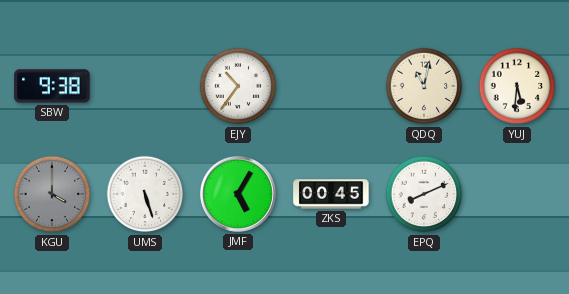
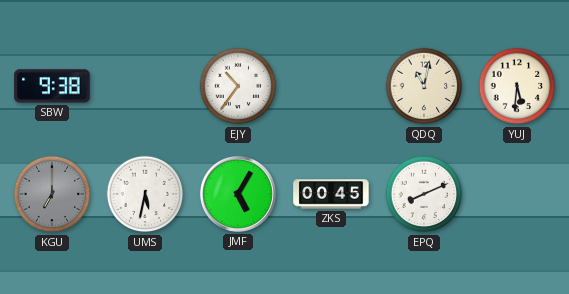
KGU: 4:00 -> 7:00
UMS: 5:27 -> 5:32
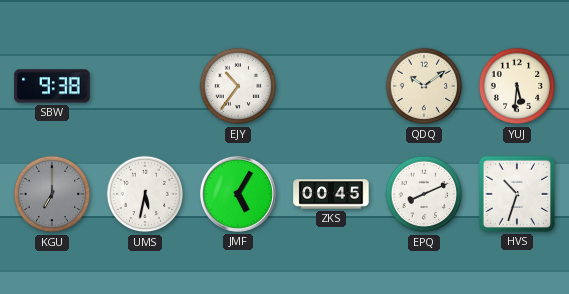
QDQ: 11:02 -> 10:09
HVS: none -> 10:33
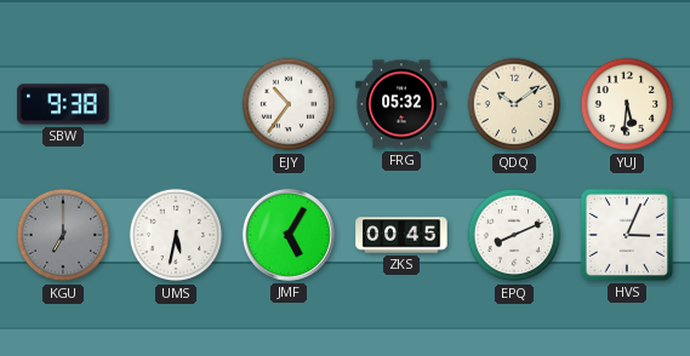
FRG: none -> 05:32
HVS: 10:33 -> 3:04
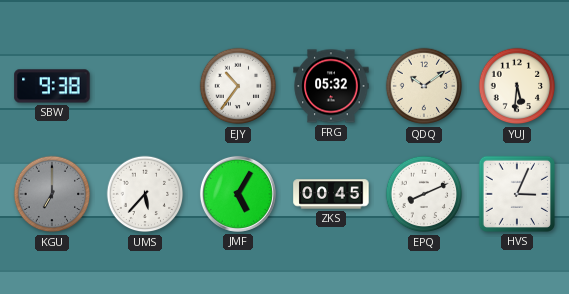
UMS: 5:32 -> 5:37
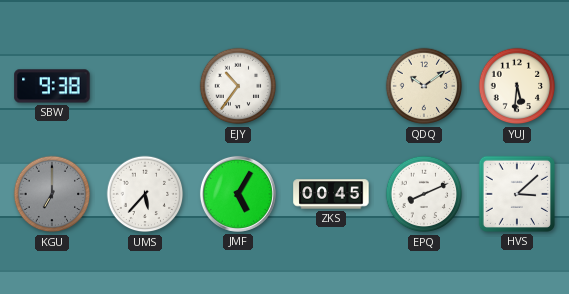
FRG: 05:32 -> none
HVS: 3:04 -> 3:08
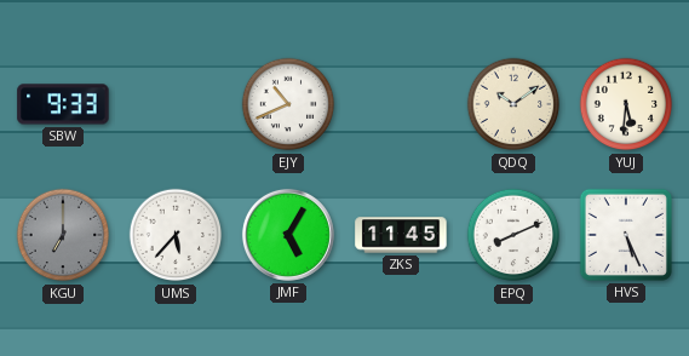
SBW: 9:38 -> 9:33
EJY: 10:36 -> 10:41
ZKS: 00:45 -> 11:45
HVS: 3:08 -> 5:26
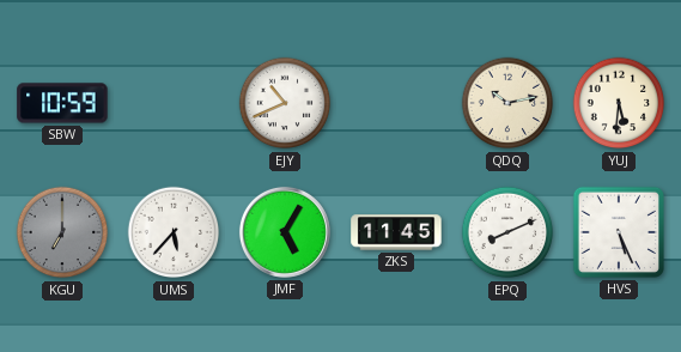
SBW: 9:33 -> 10:59
QDQ: 10:09 -> 10:13
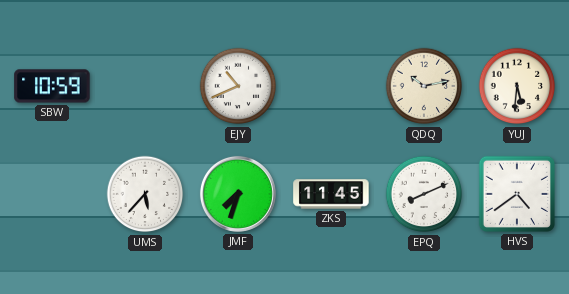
KGU: 7:00 -> none
JMF: 5:05 -> 7:33
HVS: 5:26 -> 4:39
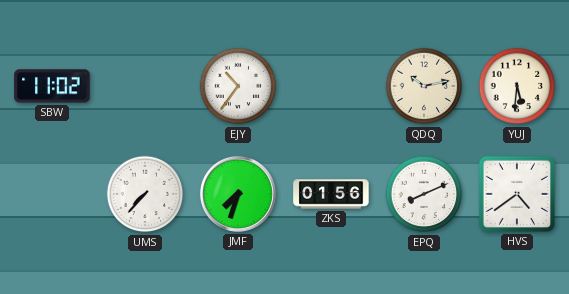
SBW: 10:59 -> 11:02
EJY: 10:41 -> 10:36
UMS: 5:37 -> 7:37
ZKS: 11:45 -> 01:56
